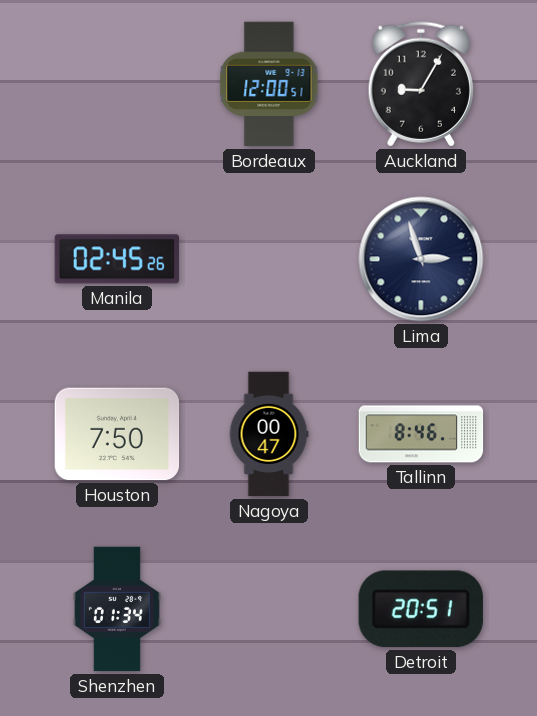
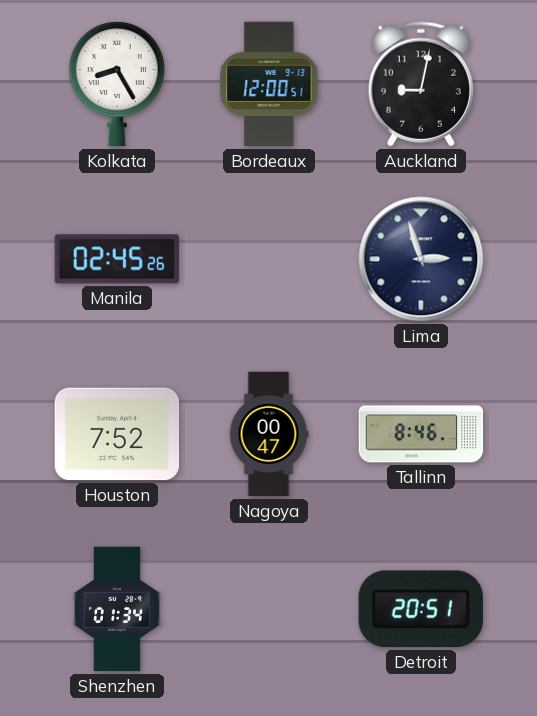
Kolkata: none -> 8:25
Auckland: 9:05 -> 9:02
Houston: 7:50 -> 7:52
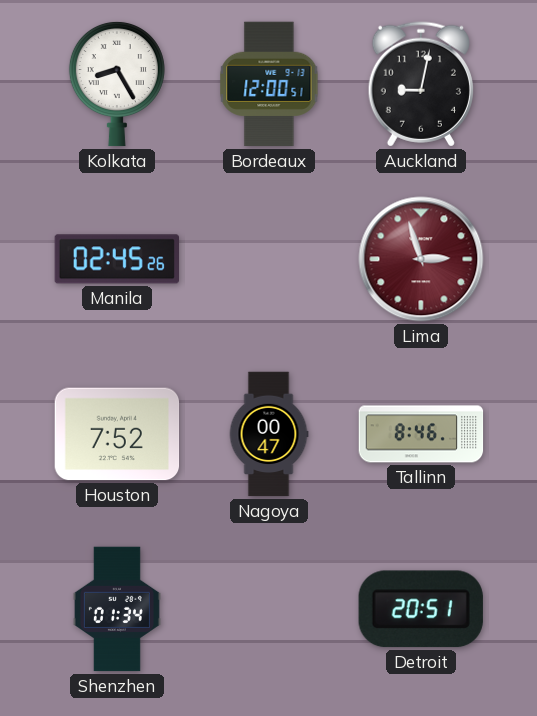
Lima dial: navy -> burgundy
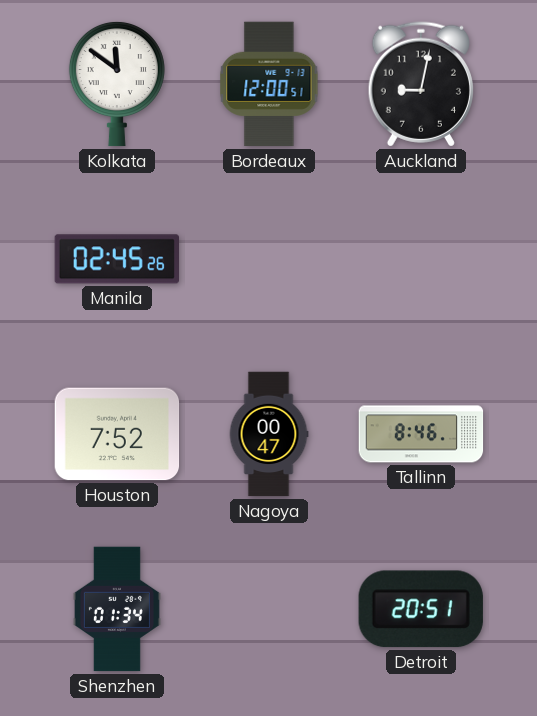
Kolkata: 8:25 -> 11:51
Lima: 2:57 -> none
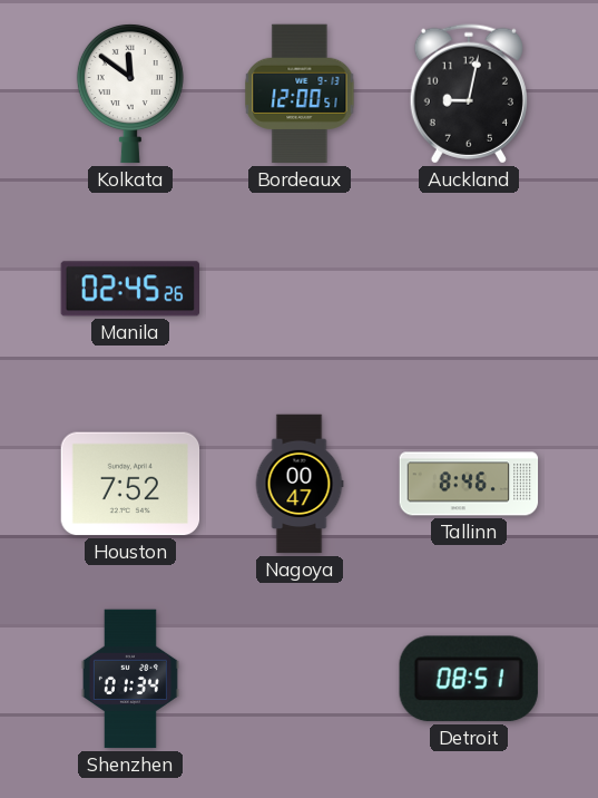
Detroit: 20:51 -> 08:51
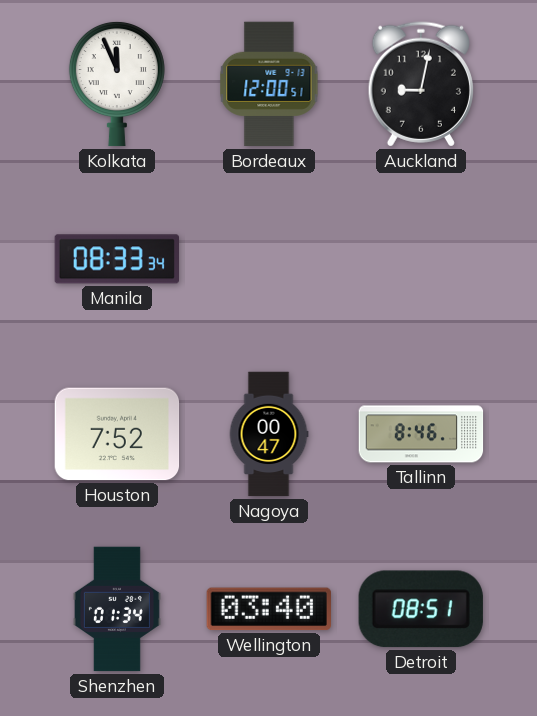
Kolkata: 11:51 -> 11:56
Manila: 02:45 -> 08:33
Wellington: none -> 03:40
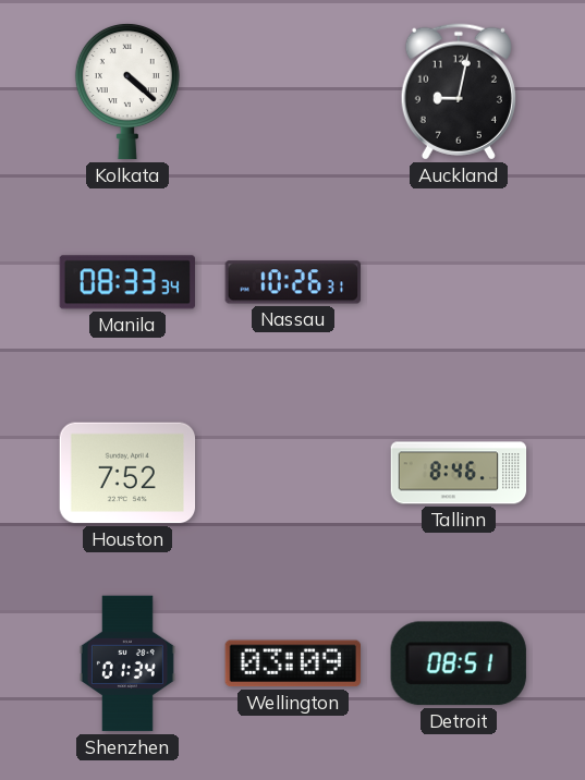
Kolkata: 11:56 -> 4:22
Bordeaux: 12:00 -> none
Nassau: none -> 10:26
Nagoya: 00:47 -> none
Wellington: 03:40 -> 03:09
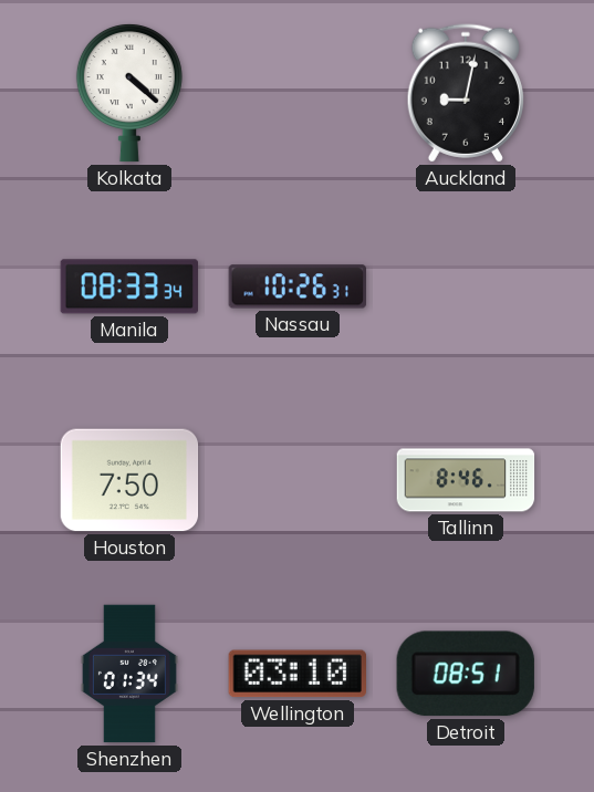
Houston: 7:52 -> 7:50
Wellington: 03:09 -> 03:10
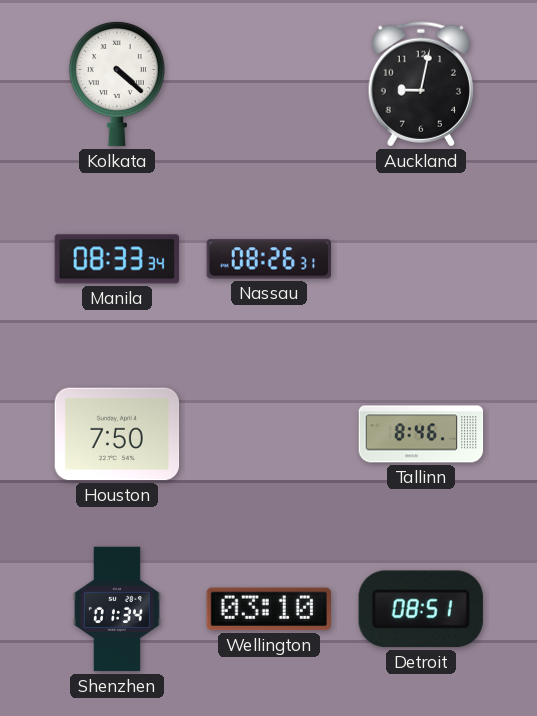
Nassau: 10:26 -> 08:26
